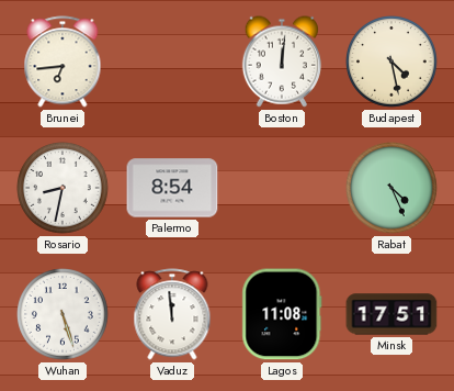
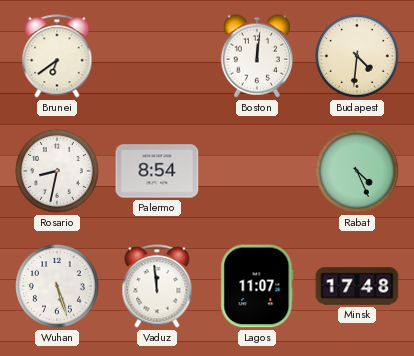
Brunei: 6:44 -> 6:39
Budapest: 4:28 -> 4:31
Lagos: 11:08 -> 11:07
Minsk: 17:51 -> 17:48
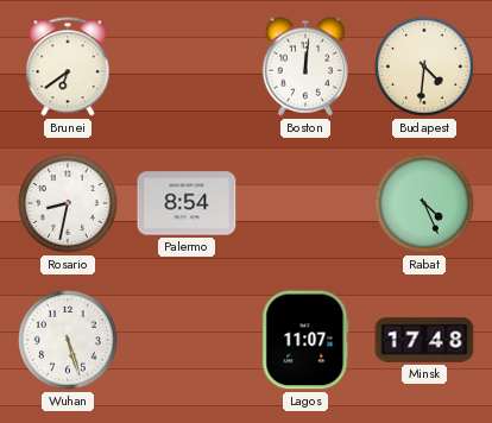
Vaduz: 11:59 -> none
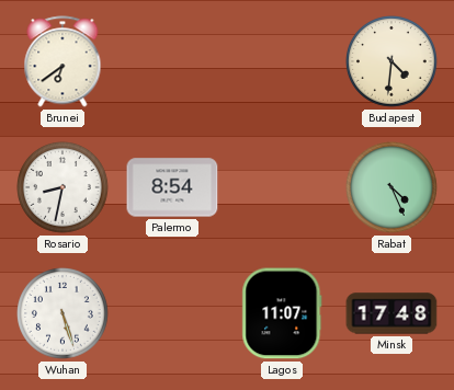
Boston: 12:01 -> none
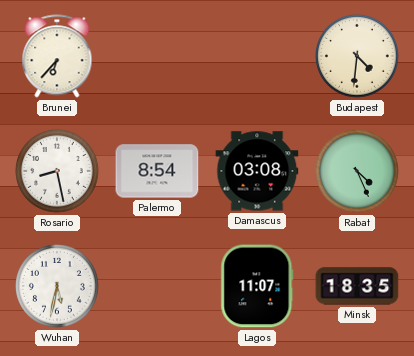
Brunei: 6:39 -> 6:37
Rosario: 8:32 -> 8:28
Damascus: none -> 03:08
Wuhan: 5:27 -> 5:32
Minsk: 17:48 -> 18:35
